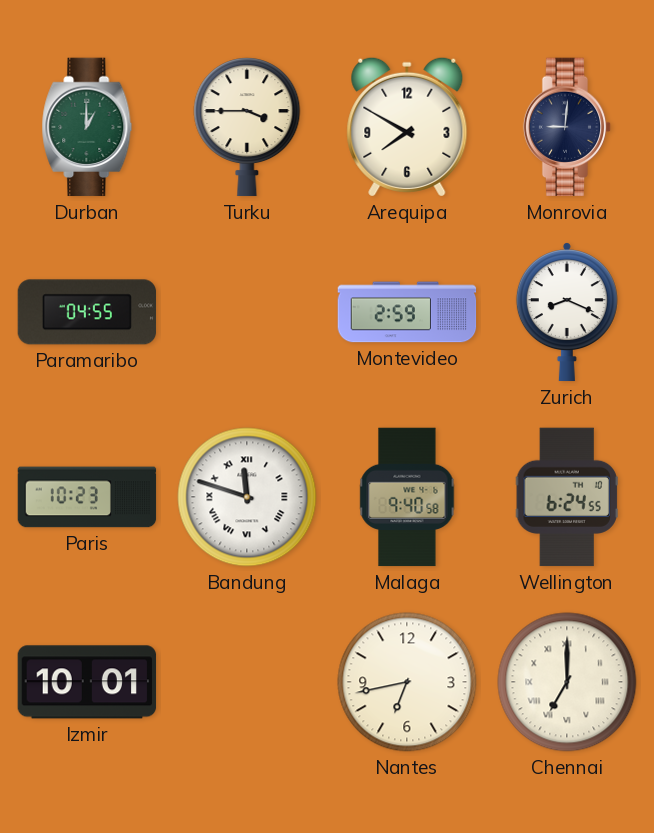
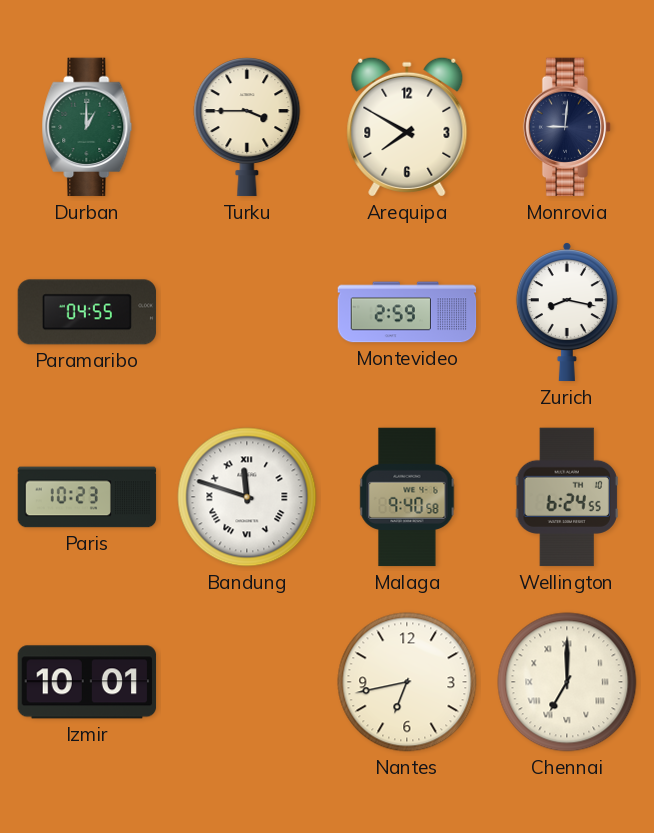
Zurich: 8:19 -> 8:17
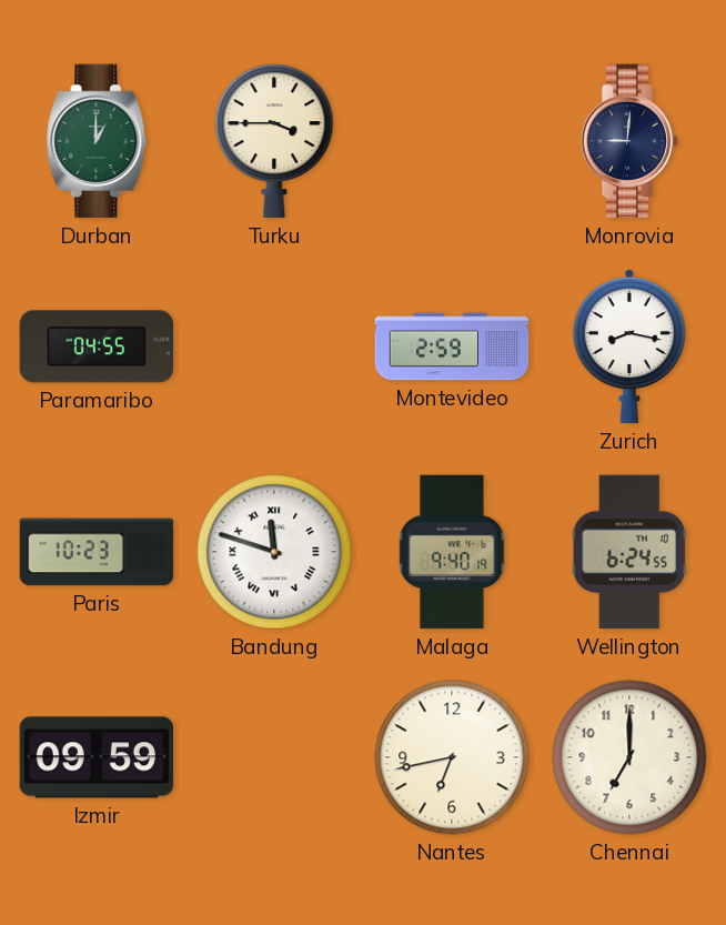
Arequipa: 7:50 -> none
Malaga: 9:40:58 -> 9:40:19
Izmir: 10:01 -> 09:59
Chennai numerals: Roman -> Arabic
